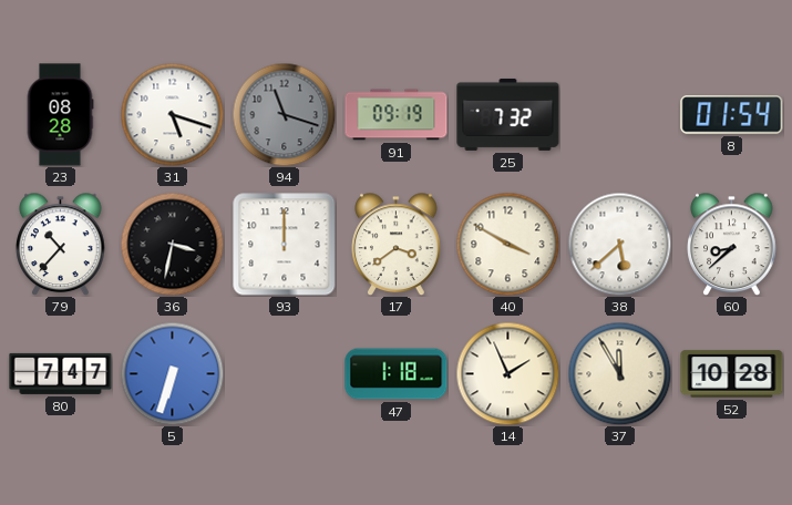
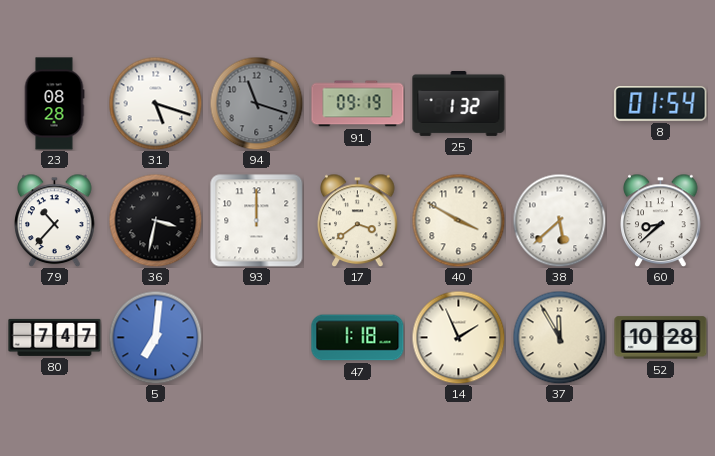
25: 7:32 -> 1:32
5: 6:33 -> 7:01
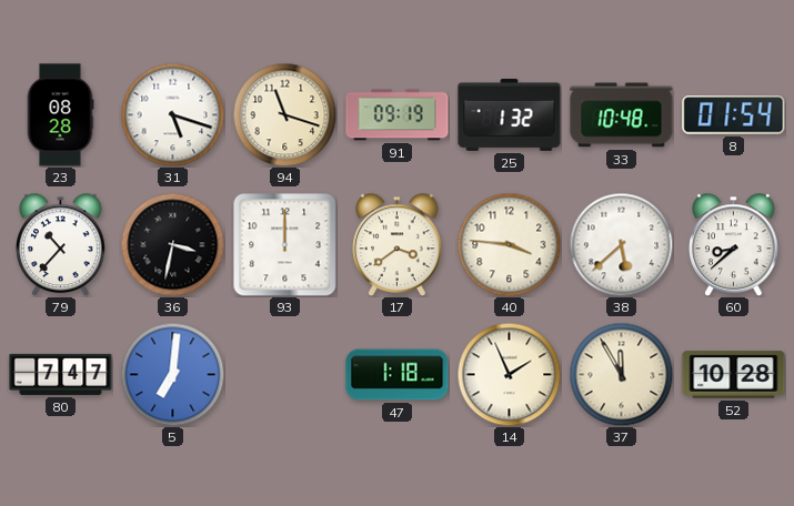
94 dial: grey -> cream
33: none -> 10:48
40: 3:50 -> 3:46
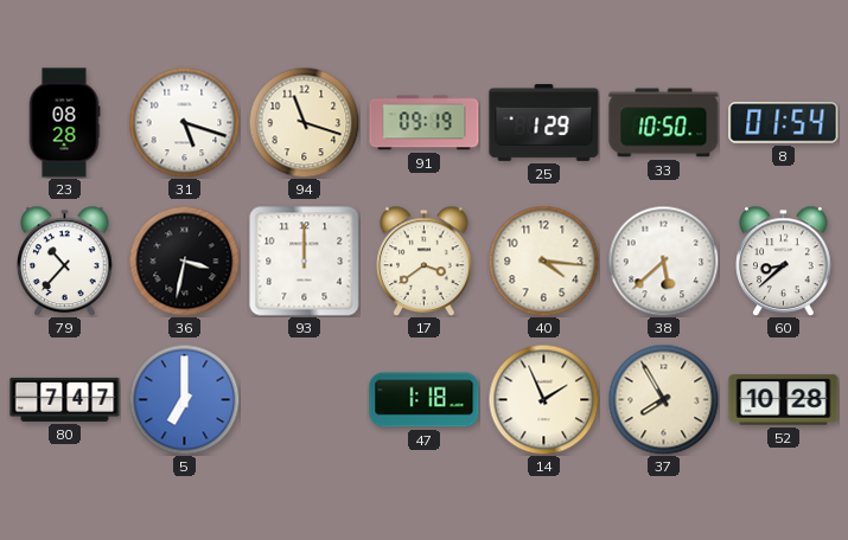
25: 1:32 -> 1:29
33: 10:48 -> 10:50
40: 3:46 -> 4:16
5: 7:01 -> 7:00
37: 11:55 -> 7:55
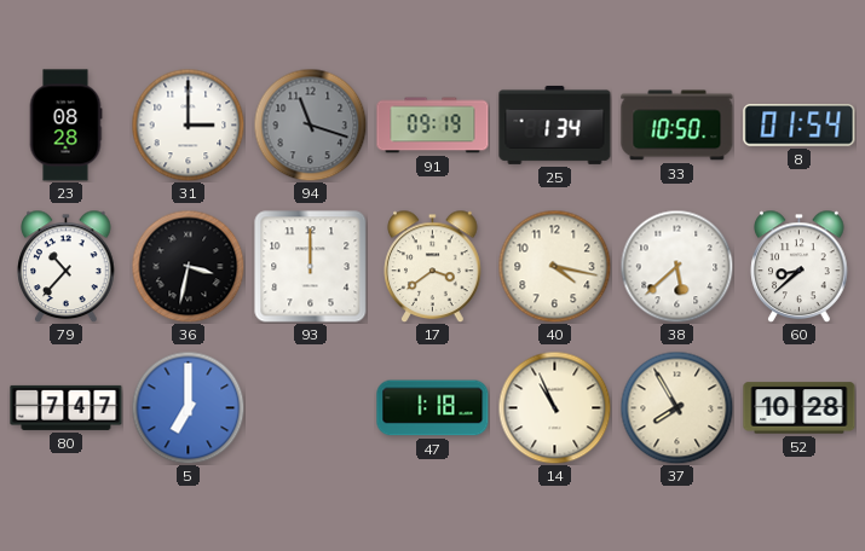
31: 5:18 -> 3:00
94 dial: cream -> grey
25: 1:29 -> 1:34
40: 4:16 -> 4:17
14: 1:56 -> 10:56
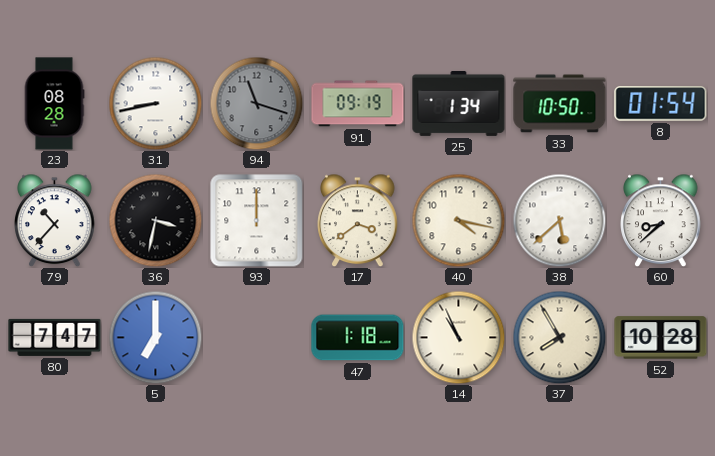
31: 3:00 -> 8:43
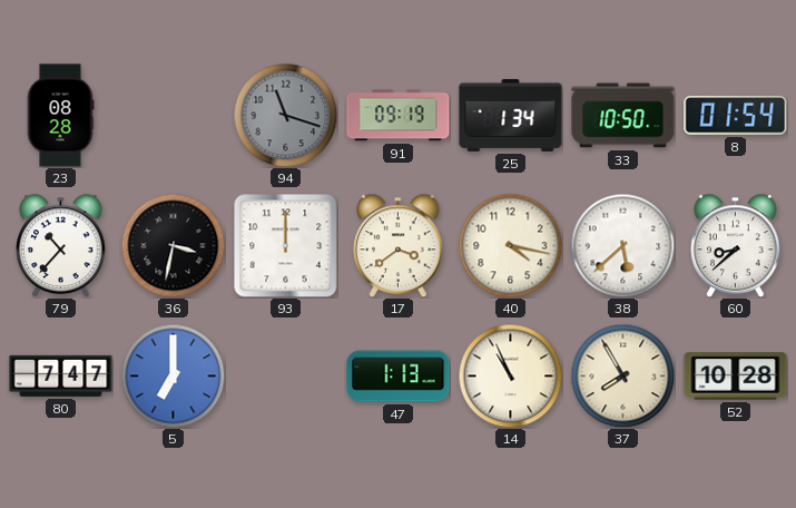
31: 8:43 -> none
47: 1:18 -> 1:13
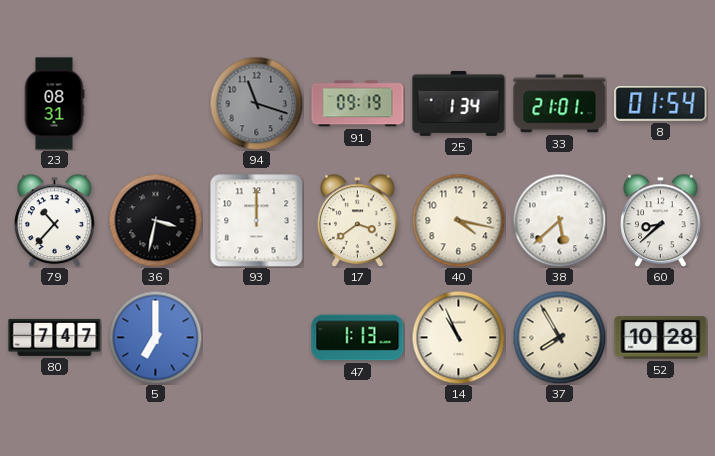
23: 08:28 -> 08:31
33: 10:50 -> 21:01
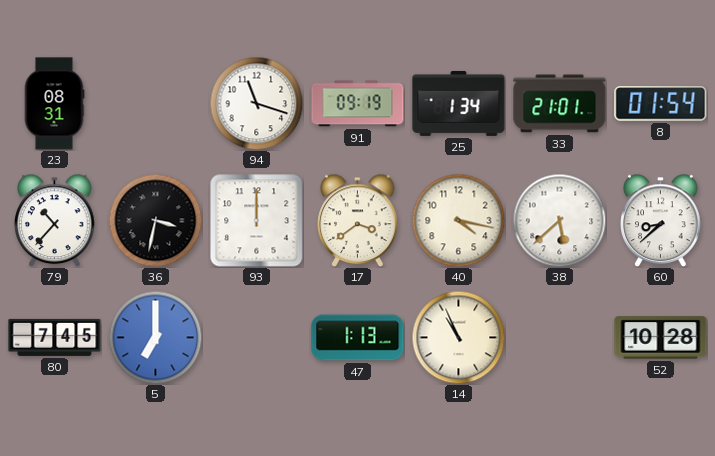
94 dial: grey -> white
80: 7:47 -> 7:45
37: 7:55 -> none
